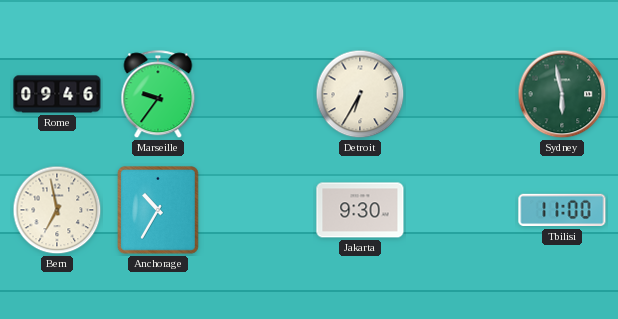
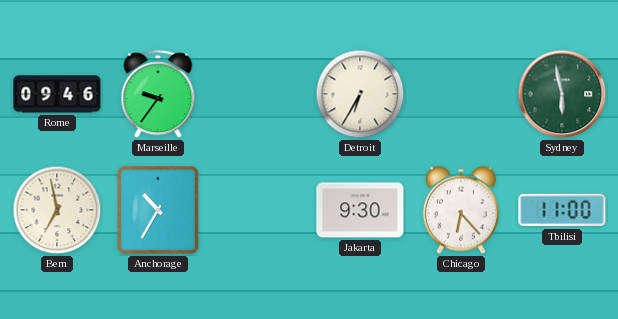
Chicago: none -> 6:23
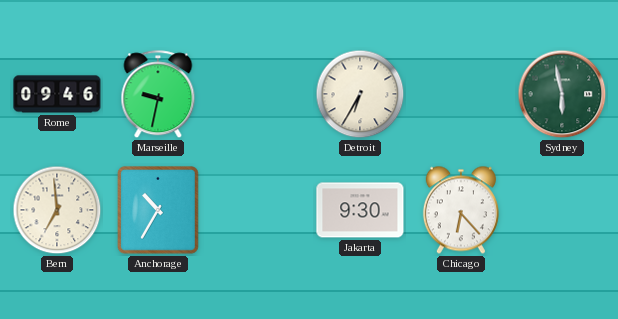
Marseille: 9:36 -> 9:32
Bern: 6:58 -> 6:59
Tbilisi: 11:00 -> none
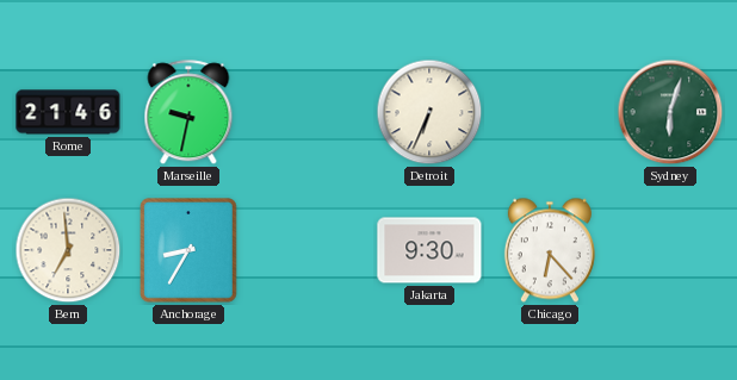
Rome: 09:46 -> 21:46
Detroit: 6:35 -> 6:34
Sydney: 5:58 -> 6:03
Anchorage: 10:35 -> 8:35
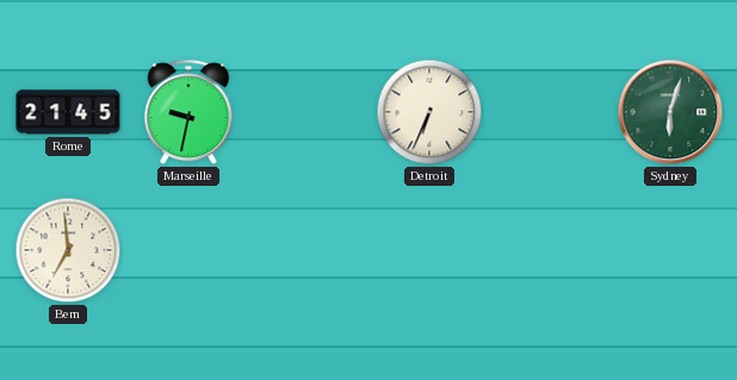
Rome: 21:46 -> 21:45
Anchorage: 8:35 -> none
Jakarta: 9:30 -> none
Chicago: 6:23 -> none
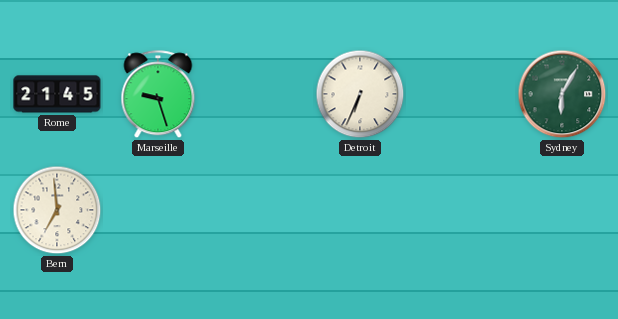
Marseille: 9:32 -> 9:27
Sydney: 6:03 -> 6:05
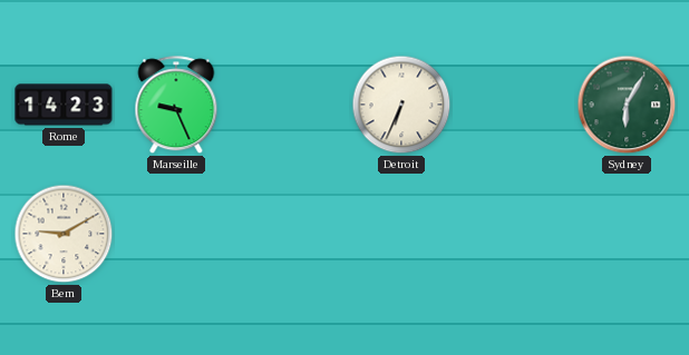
Rome: 21:45 -> 14:23
Marseille: 9:27 -> 9:26
Bern: 6:59 -> 9:10
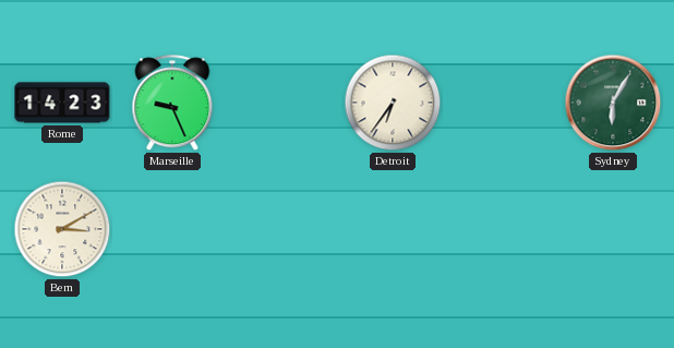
Detroit: 6:34 -> 6:36
Bern: 9:10 -> 3:10
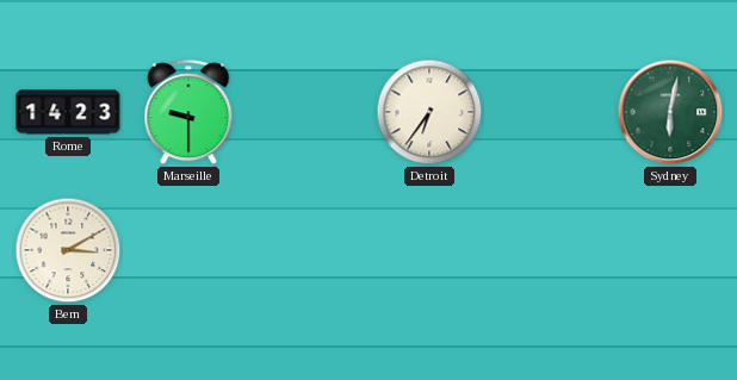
Marseille: 9:26 -> 9:30
Sydney: 6:05 -> 6:02
